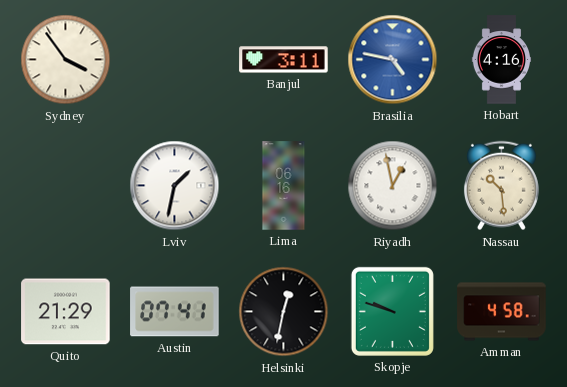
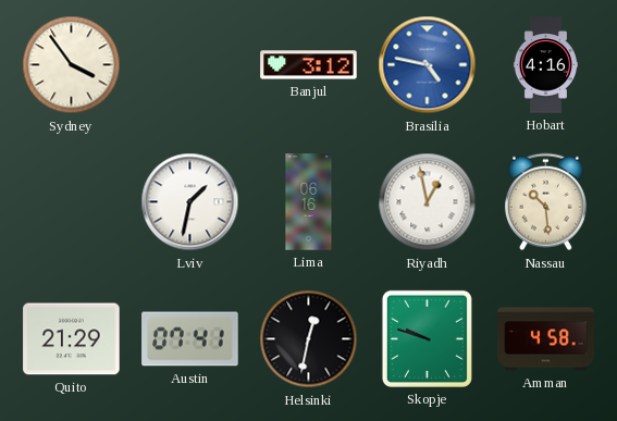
Banjul: 3:11 -> 3:12
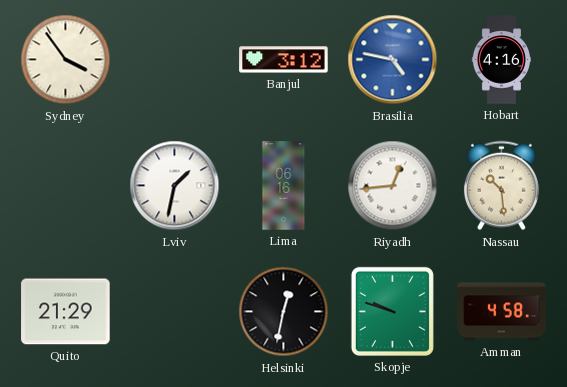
Riyadh: 12:58 -> 12:44
Austin: 07:41 -> none
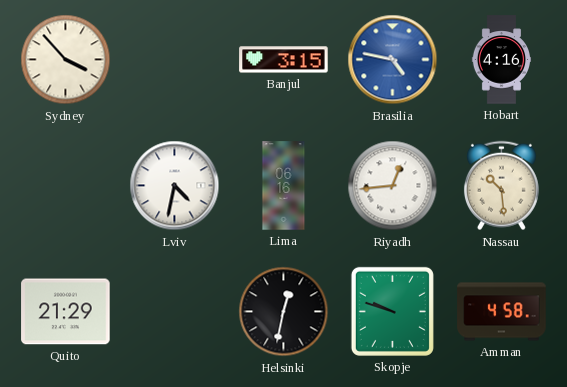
Sydney: 3:54 -> 3:53
Banjul: 3:12 -> 3:15
Lviv: 1:32 -> 4:32
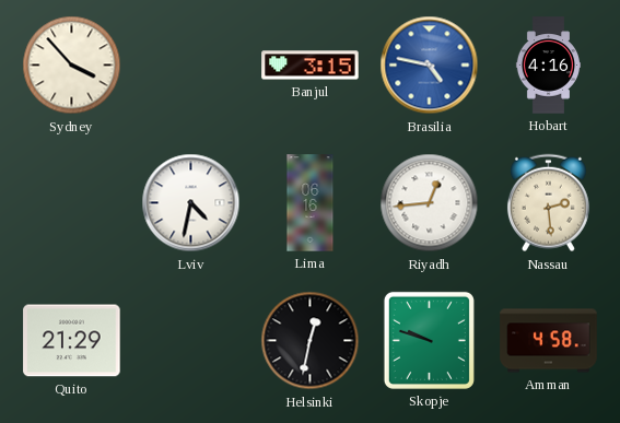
Nassau: 10:29 -> 2:29
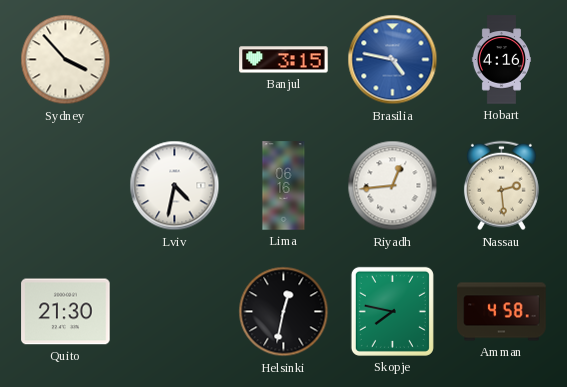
Quito: 21:29 -> 21:30
Skopje: 9:48 -> 7:47
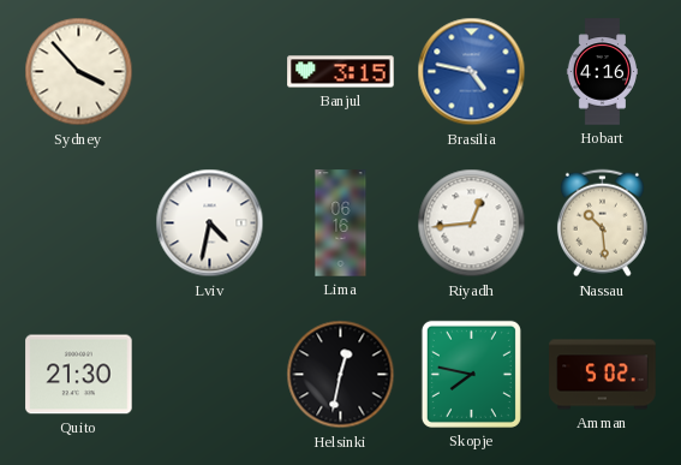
Nassau: 2:29 -> 10:29
Amman: 4:58 -> 5:02
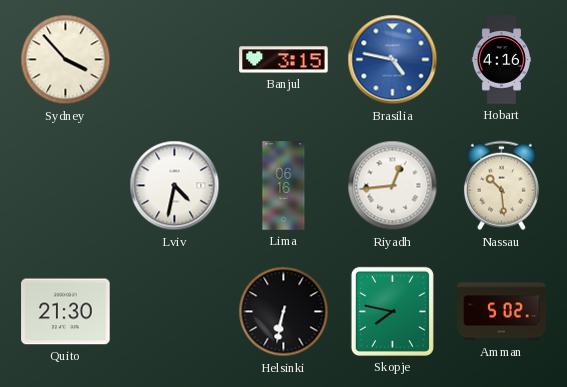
Helsinki: 12:32 -> 6:32
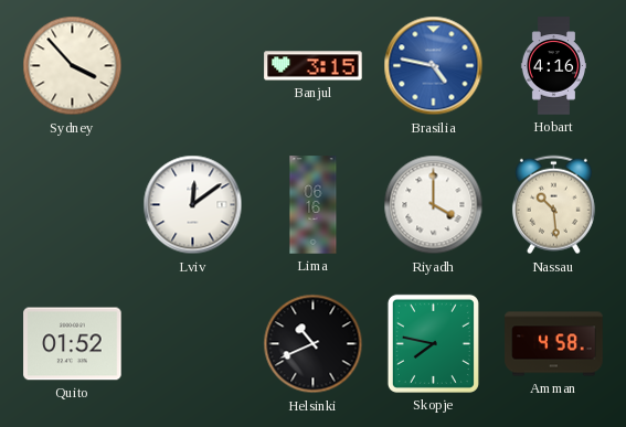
Lviv: 4:32 -> 12:09
Riyadh: 12:44 -> 4:00
Quito: 21:30 -> 01:52
Helsinki: 6:32 -> 10:41
Amman: 5:02 -> 4:58
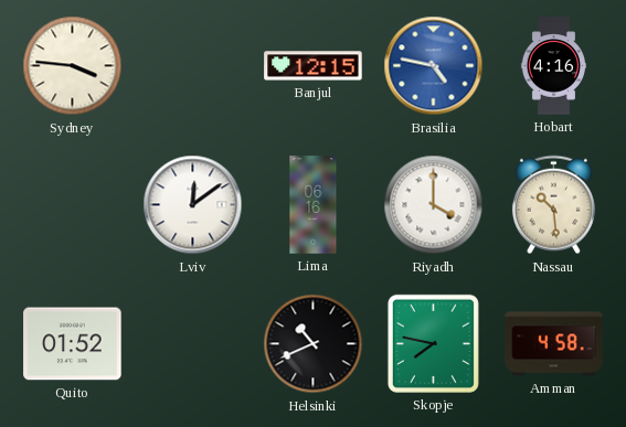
Sydney: 3:53 -> 3:46
Banjul: 3:15 -> 12:15
